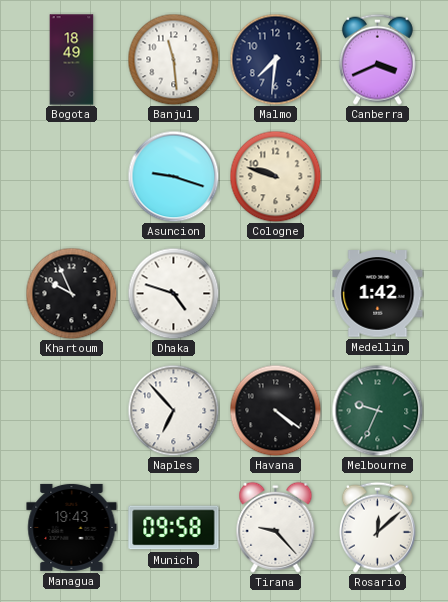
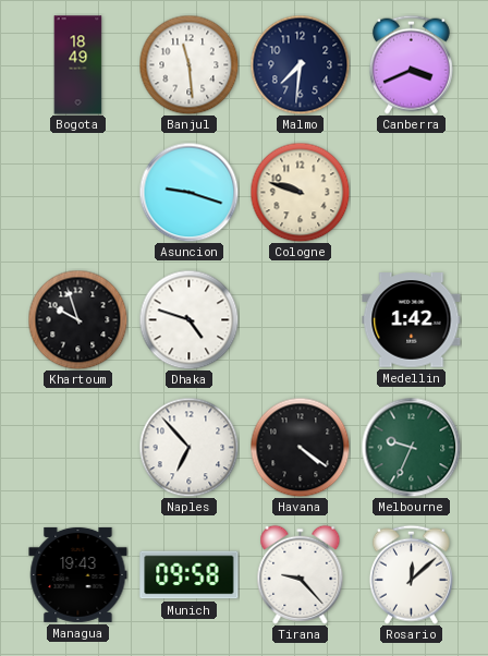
Khartoum: 9:56 -> 9:57
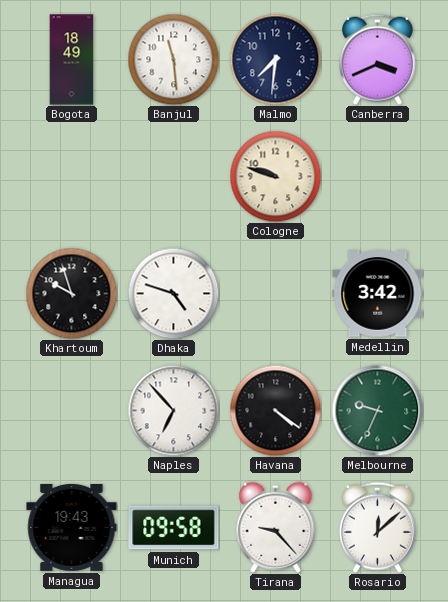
Asuncion: 9:18 -> none
Medellin: 1:42 -> 3:42
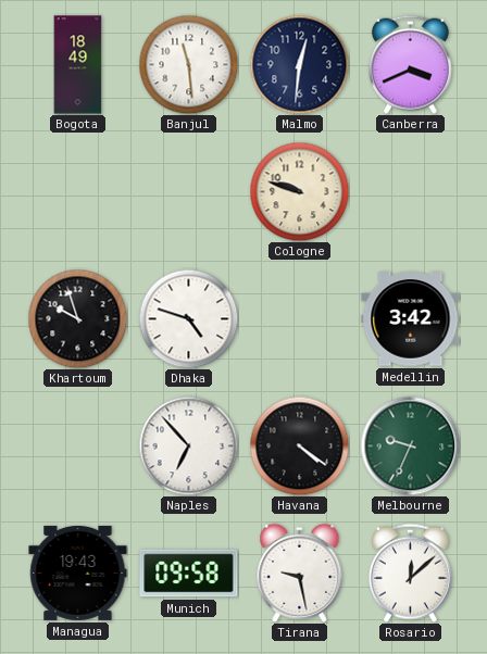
Malmo: 7:31 -> 12:31
Tirana: 9:23 -> 9:28
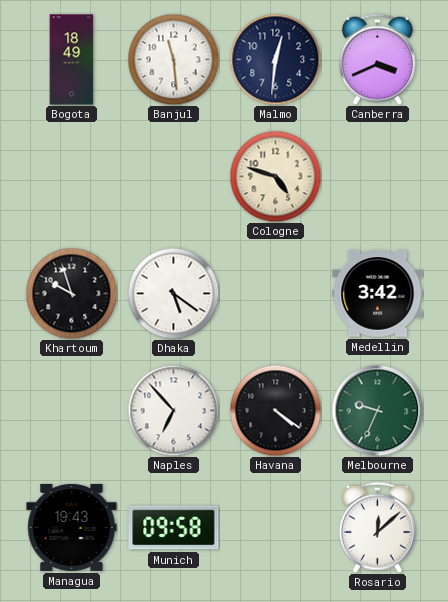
Cologne: 9:48 -> 4:48
Dhaka: 4:48 -> 5:21
Tirana: 9:28 -> none
